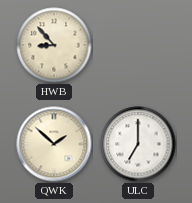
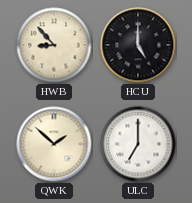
HCU: none -> 5:00
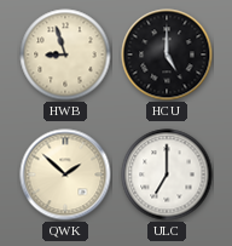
HWB: 8:53 -> 8:57
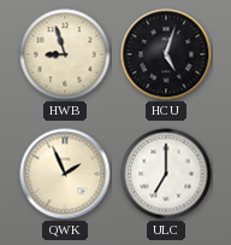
HCU: 5:00 -> 5:03
QWK: 1:52 -> 1:56
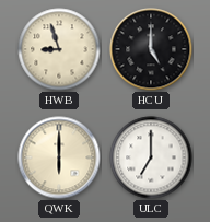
HCU: 5:03 -> 5:00
QWK: 1:56 -> 6:00
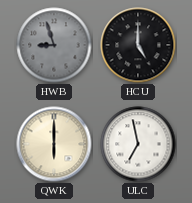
HWB dial: cream -> grey
ULC: 7:00 -> 6:58
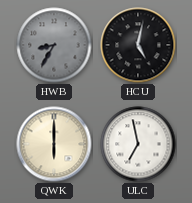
HWB: 8:57 -> 8:35
HCU: 5:00 -> 5:02
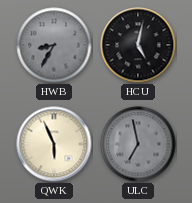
QWK: 6:00 -> 5:56
ULC dial: white -> grey
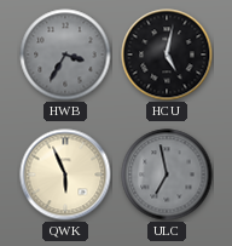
HWB: 8:35 -> 3:35
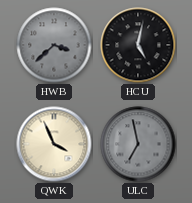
HWB: 3:35 -> 3:38
QWK: 5:56 -> 3:56
